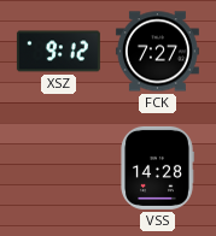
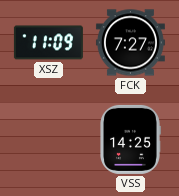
XSZ: 9:12 -> 11:09
VSS: 14:28 -> 14:25
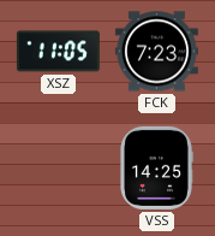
XSZ: 11:09 -> 11:05
FCK: 7:27 -> 7:23
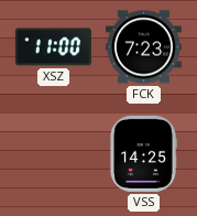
XSZ: 11:05 -> 11:00
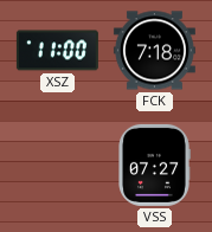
FCK: 7:23 -> 7:18
VSS: 14:25 -> 07:27
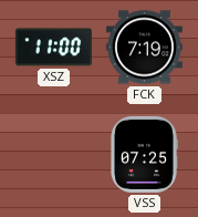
FCK: 7:18 -> 7:19
VSS: 07:27 -> 07:25
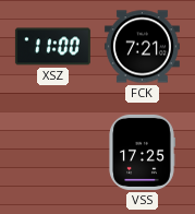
FCK: 7:19 -> 7:21
VSS: 07:25 -> 17:25
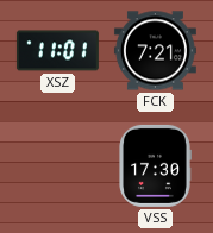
XSZ: 11:00 -> 11:01
VSS: 17:25 -> 17:30
